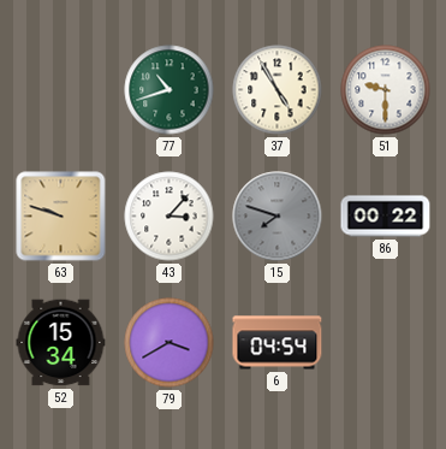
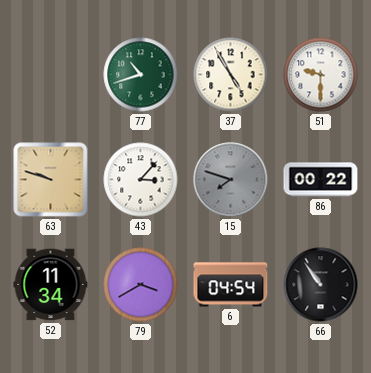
52: 15:34 -> 11:34
66: none -> 10:54
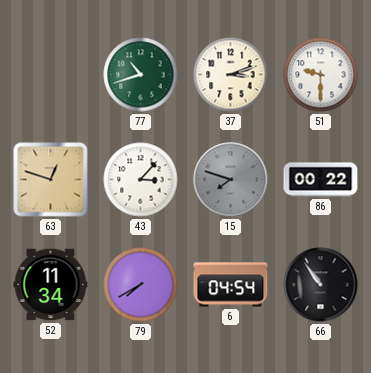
37: 4:55 -> 3:12
63: 9:48 -> 12:48
79: 3:40 -> 7:40
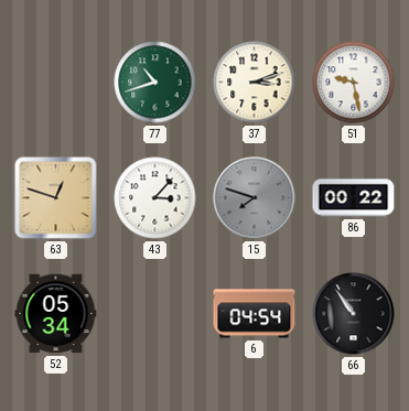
51: 9:30 -> 9:28
52: 11:34 -> 05:34
79: 7:40 -> none
